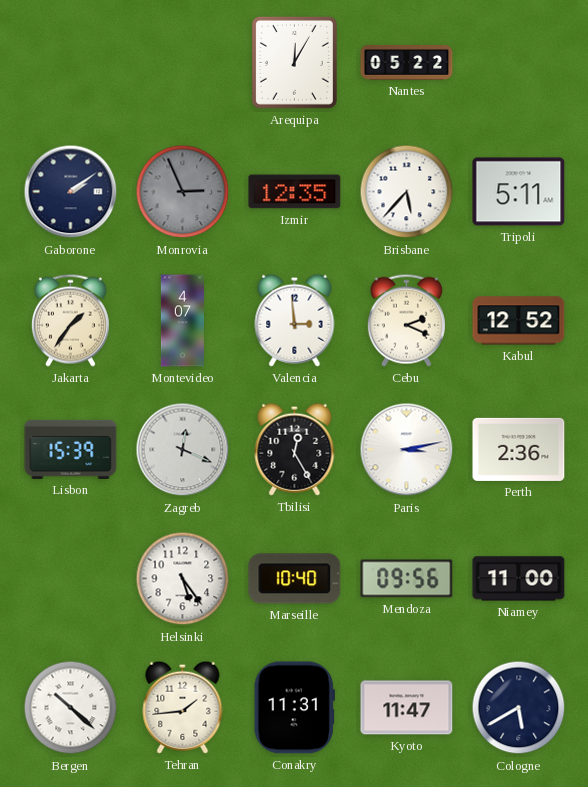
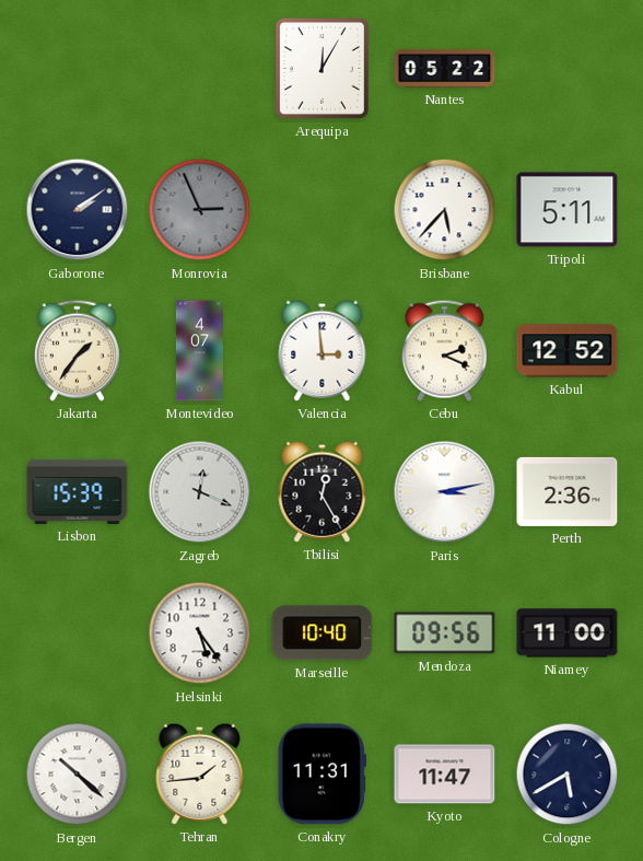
Izmir: 12:35 -> none
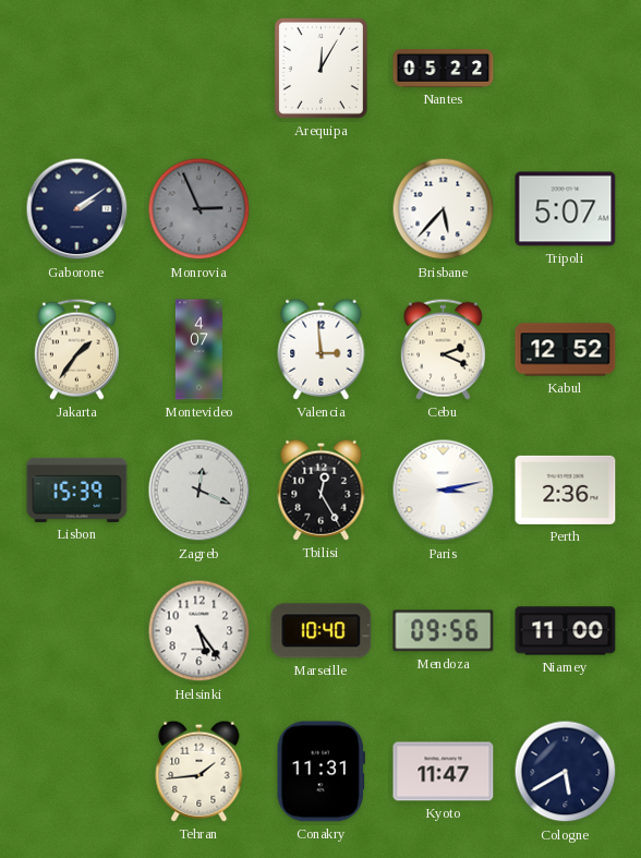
Tripoli: 5:11 -> 5:07
Bergen: 10:22 -> none
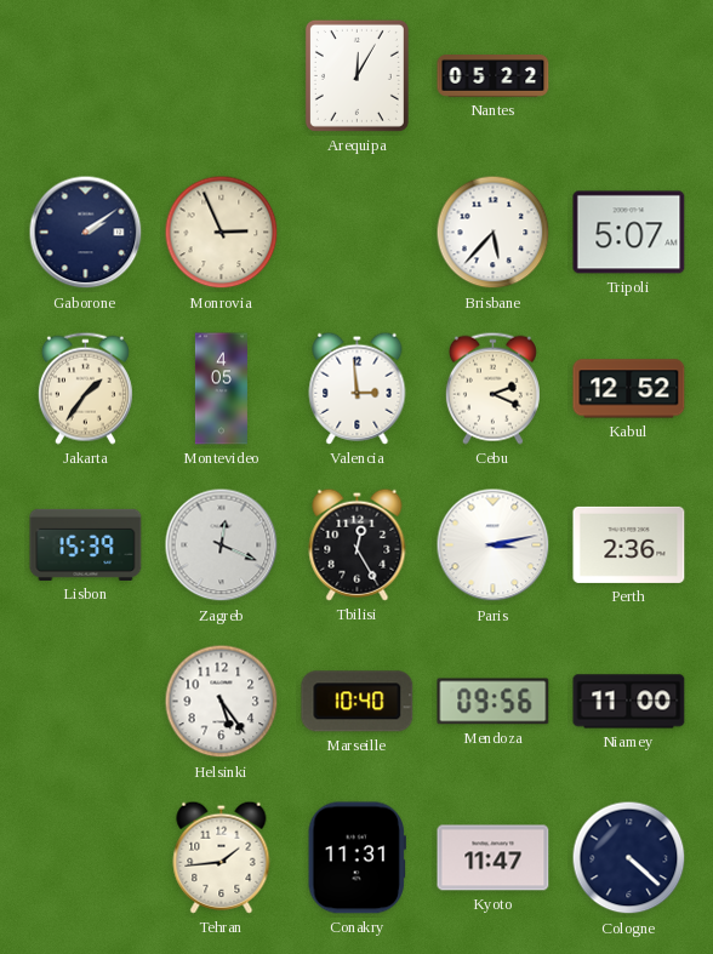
Monrovia dial: grey -> cream
Montevideo: 4:07 -> 4:05
Cologne: 5:40 -> 4:22
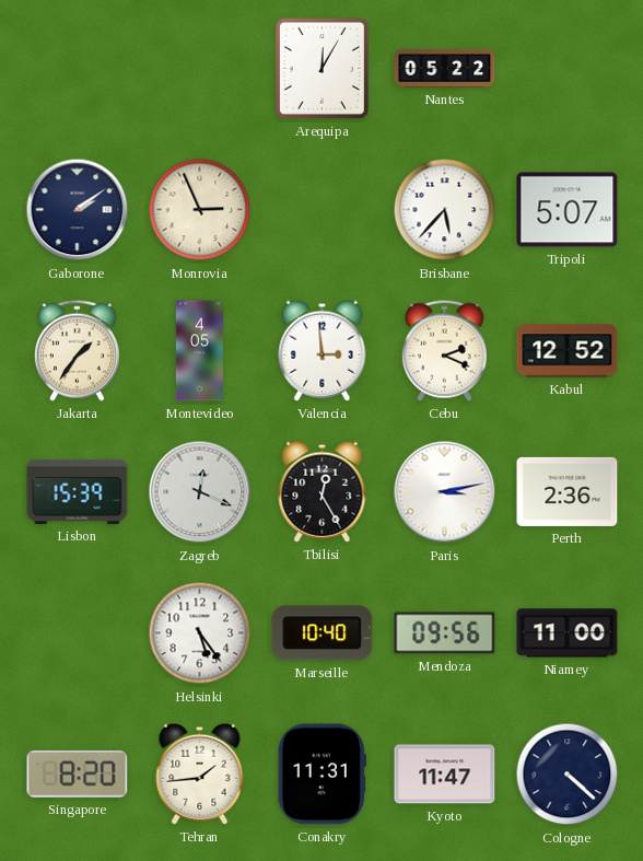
Singapore: none -> 8:20
